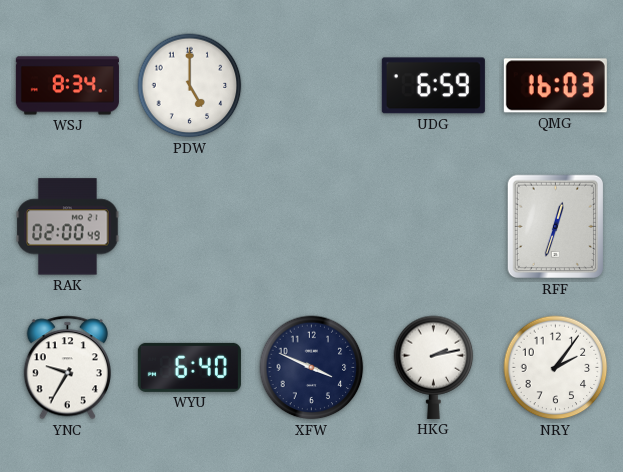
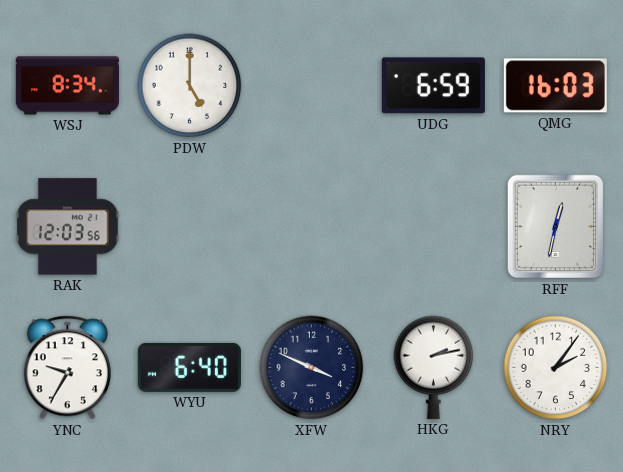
RAK: 02:00 -> 12:03
RFF: 12:33 -> 12:32
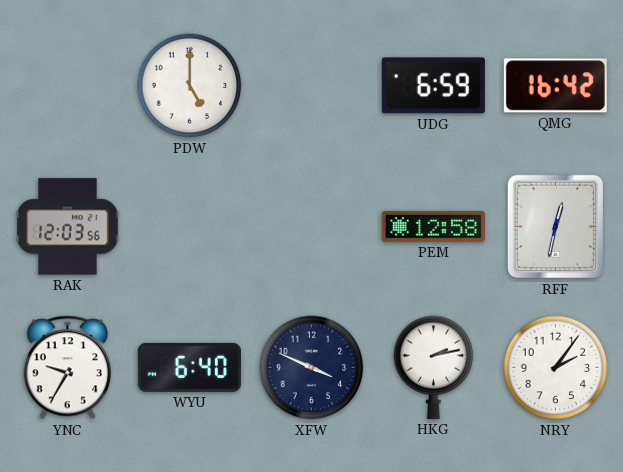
WSJ: 8:34 -> none
QMG: 16:03 -> 16:42
PEM: none -> 12:58
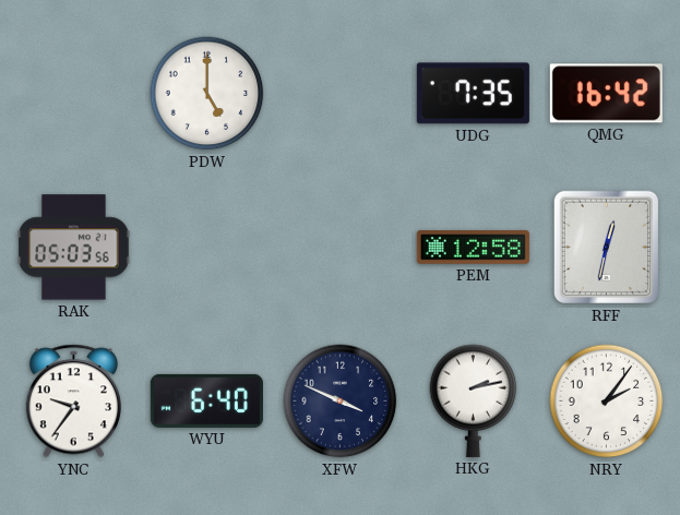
UDG: 6:59 -> 7:35
RAK: 12:03 -> 05:03
YNC: 9:35 -> 9:36
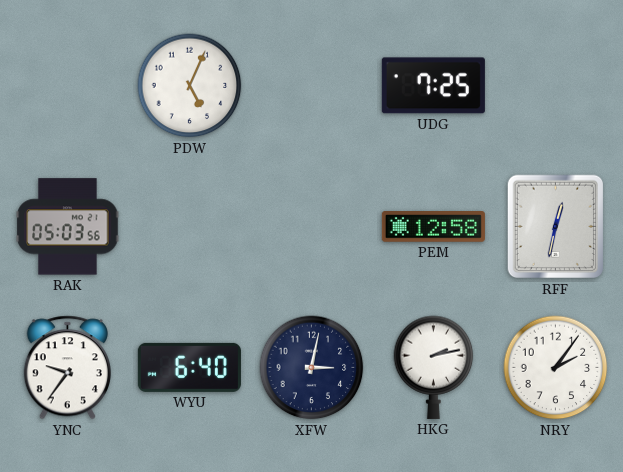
PDW: 5:00 -> 5:04
UDG: 7:35 -> 7:25
QMG: 16:42 -> none
XFW: 3:49 -> 3:02
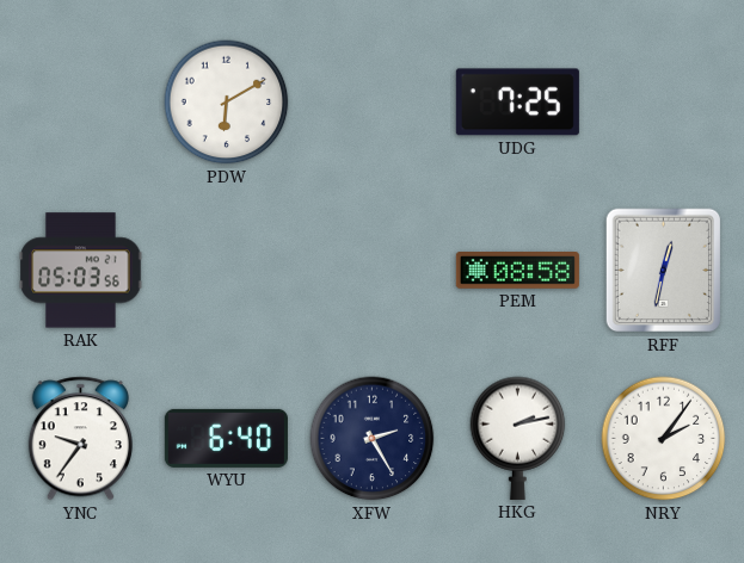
PDW: 5:04 -> 6:10
PEM: 12:58 -> 08:58
XFW: 3:02 -> 2:25
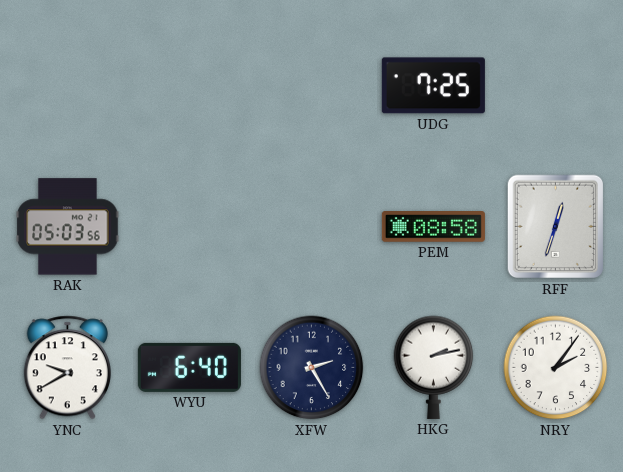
PDW: 6:10 -> none
RFF: 12:32 -> 12:33
YNC: 9:36 -> 9:40
